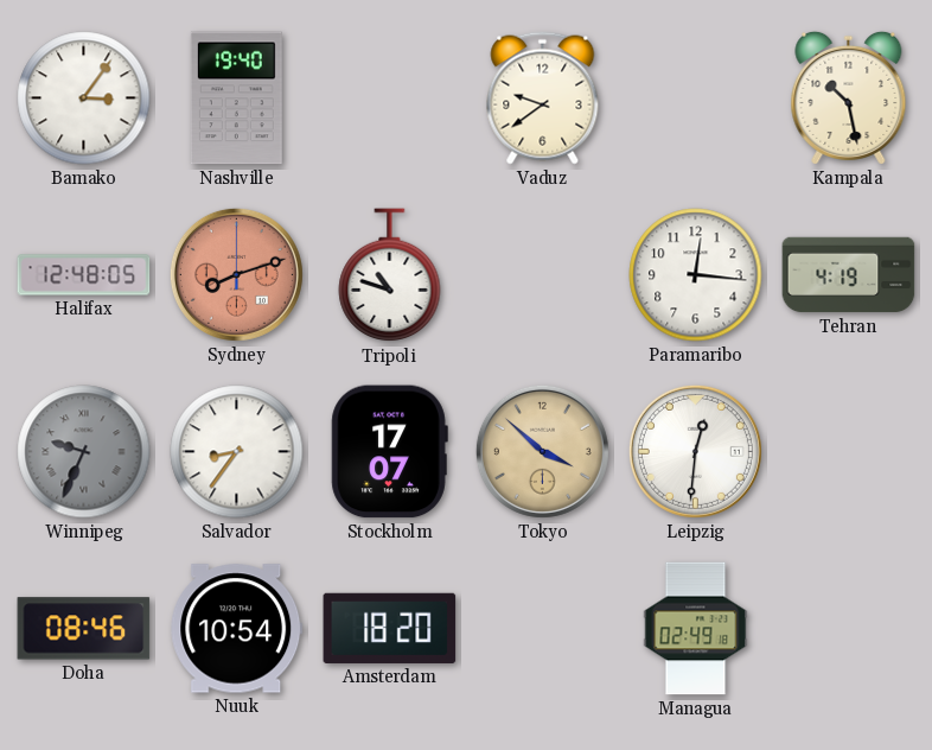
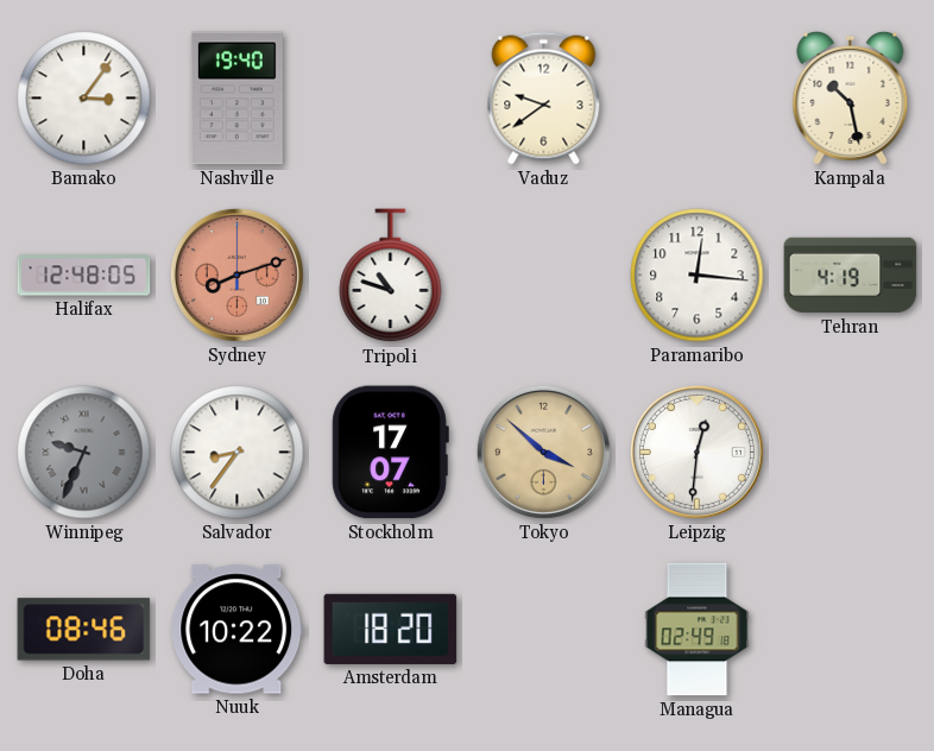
Nuuk: 10:54 -> 10:22
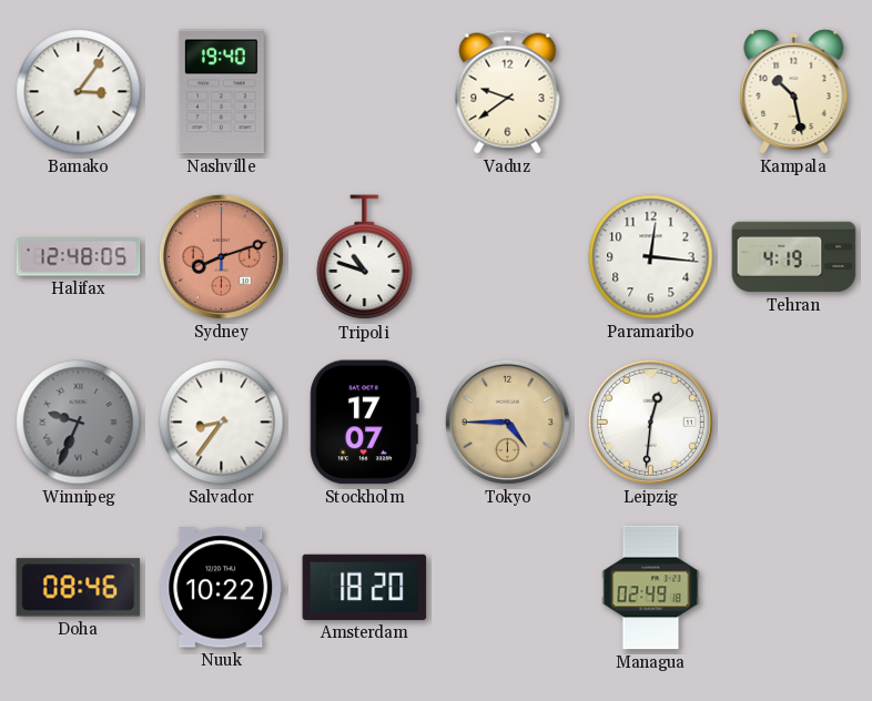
Tokyo: 3:52 -> 4:45
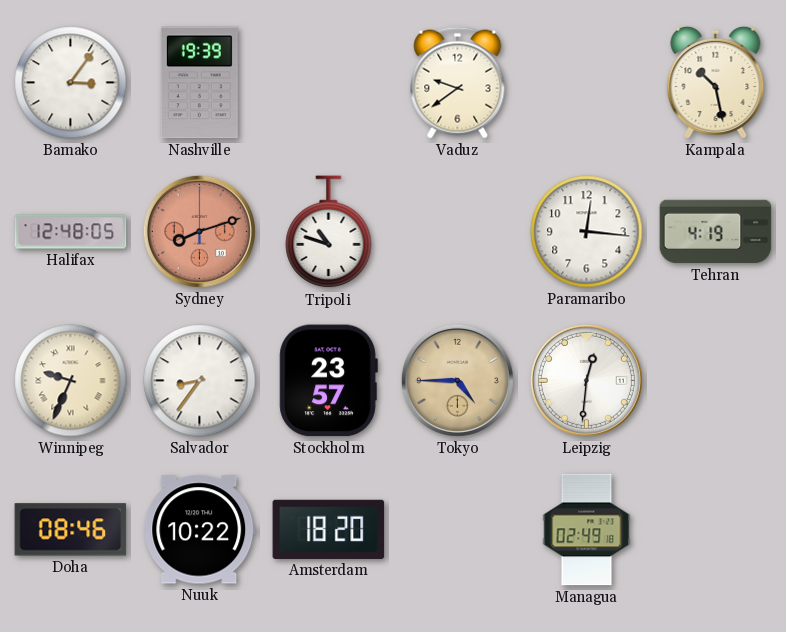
Nashville: 19:40 -> 19:39
Winnipeg dial: grey -> cream
Stockholm: 17:07 -> 23:57
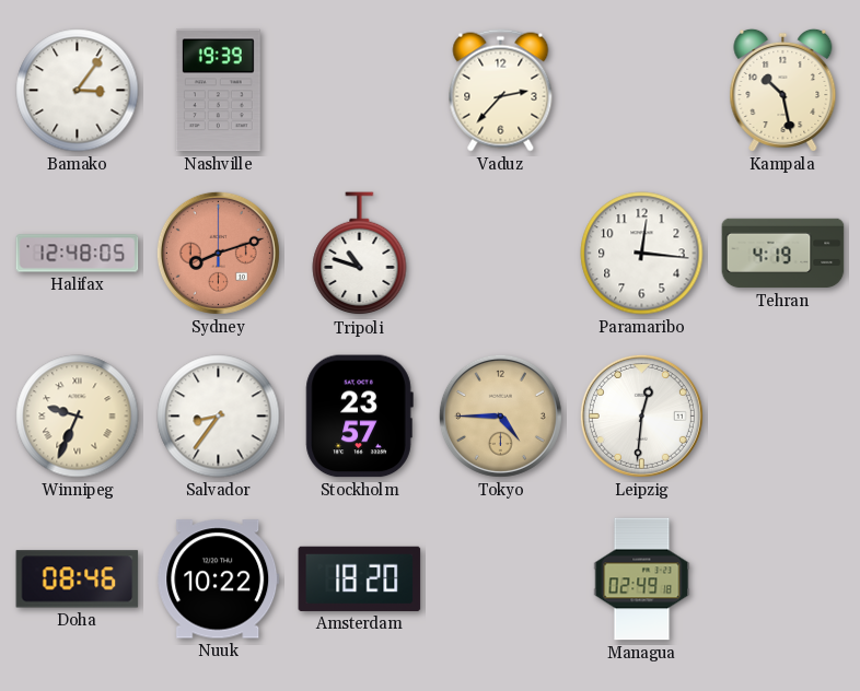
Vaduz: 9:39 -> 2:37
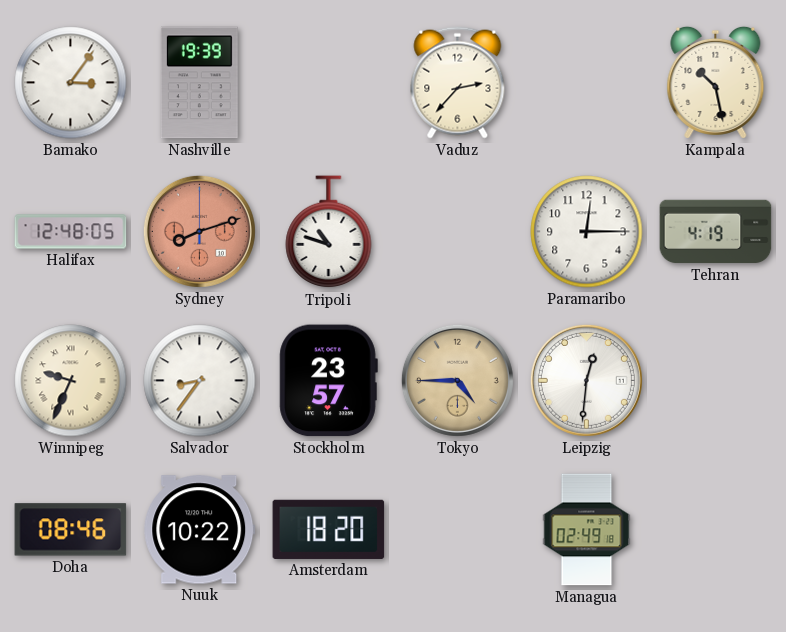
Paramaribo: 12:16 -> 12:15
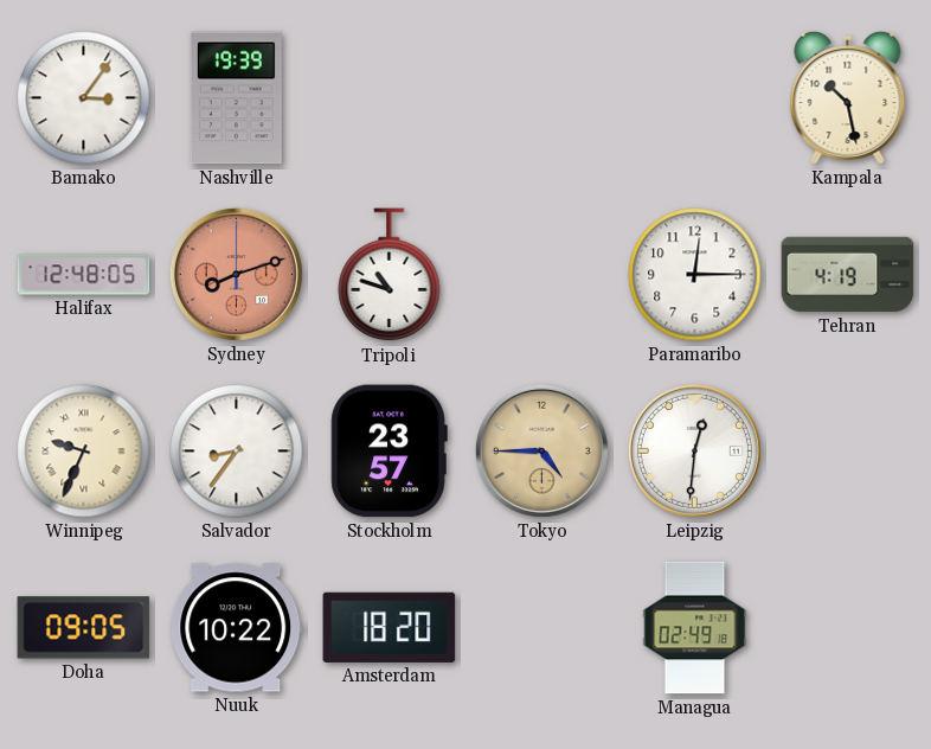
Vaduz: 2:37 -> none
Doha: 08:46 -> 09:05
